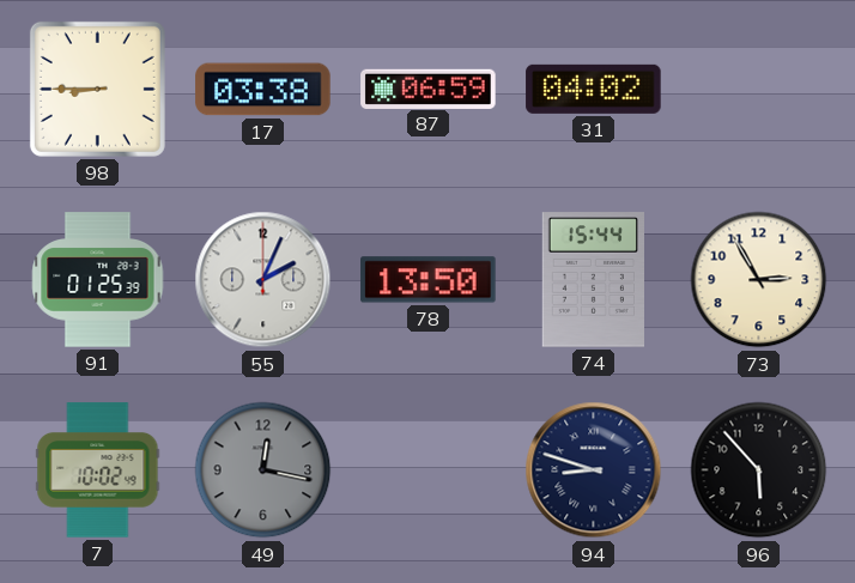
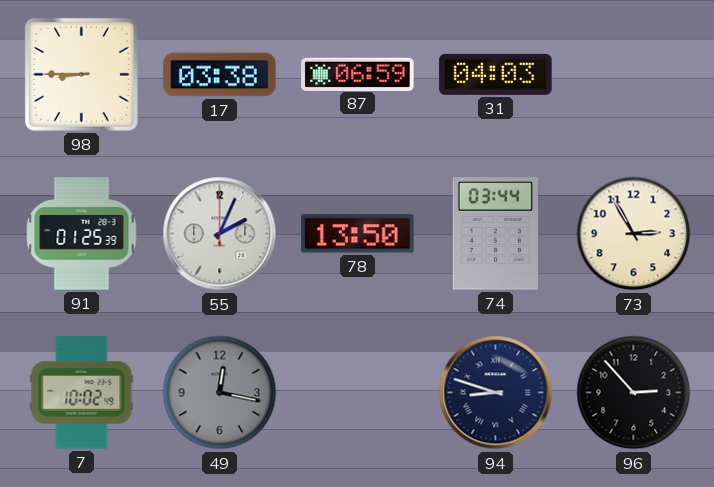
31: 04:02 -> 04:03
74: 15:44 -> 03:44
96: 5:53 -> 2:53
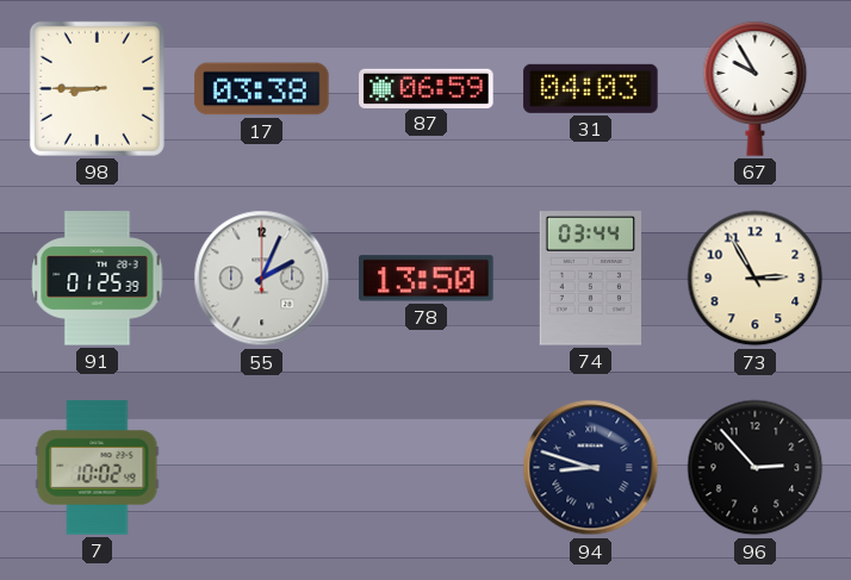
67: none -> 9:55
49: 12:17 -> none
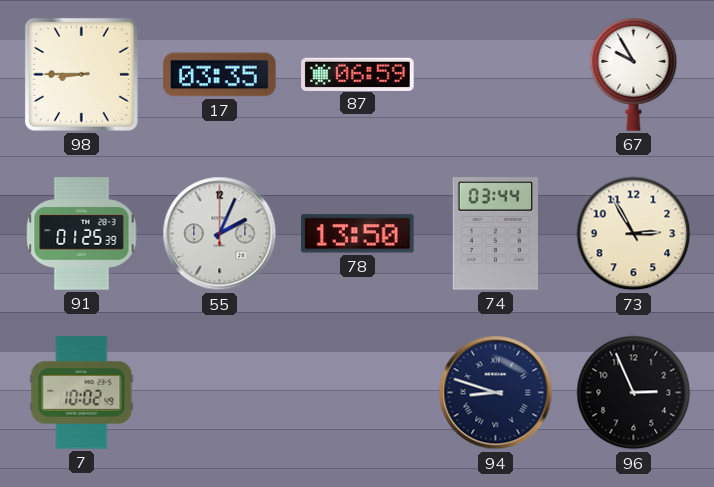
17: 03:38 -> 03:35
31: 04:03 -> none
96: 2:53 -> 2:56
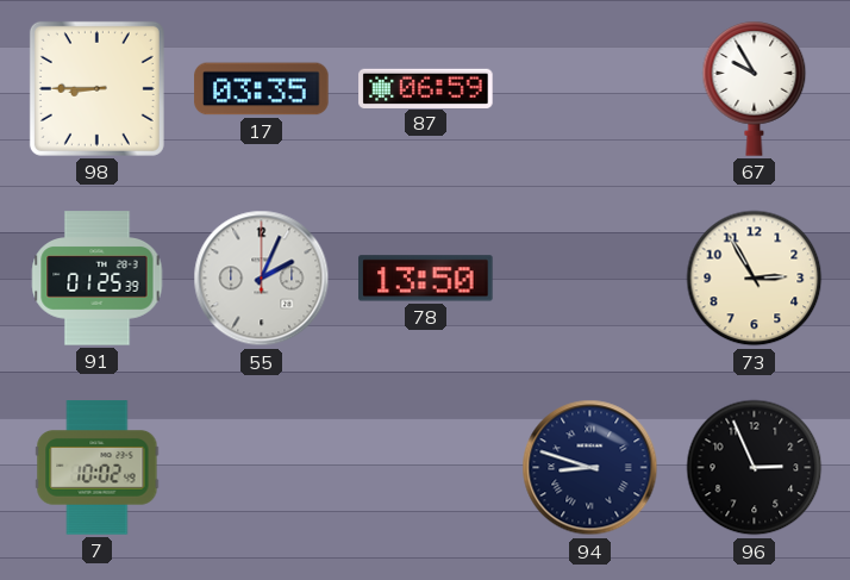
74: 03:44 -> none
